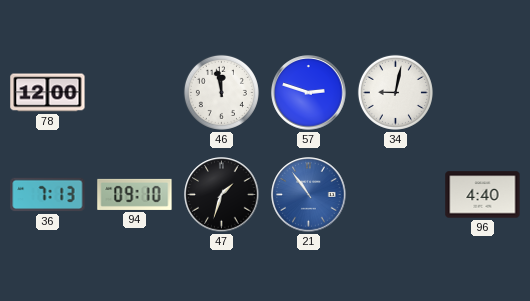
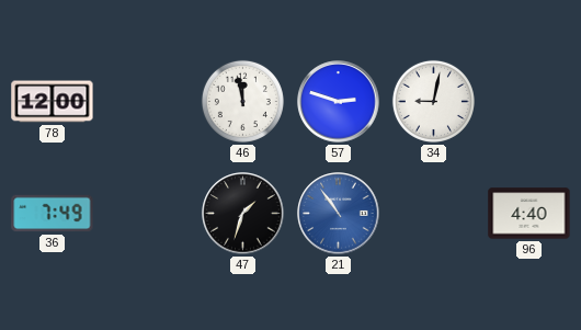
36: 7:13 -> 7:49
94: 09:10 -> none
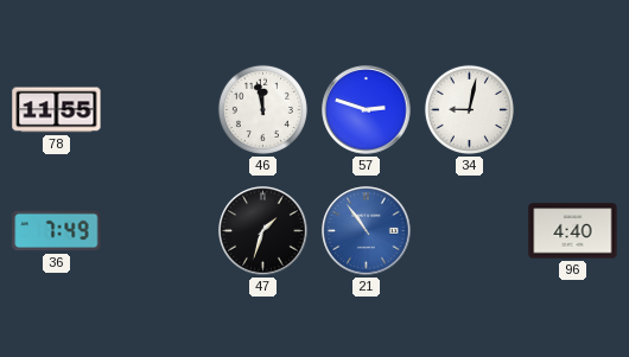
78: 12:00 -> 11:55
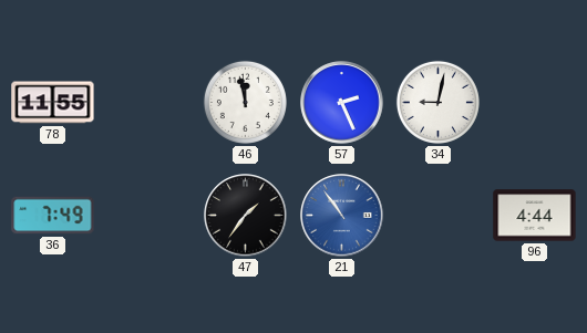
57: 2:48 -> 2:26
47: 1:33 -> 1:36
96: 4:40 -> 4:44
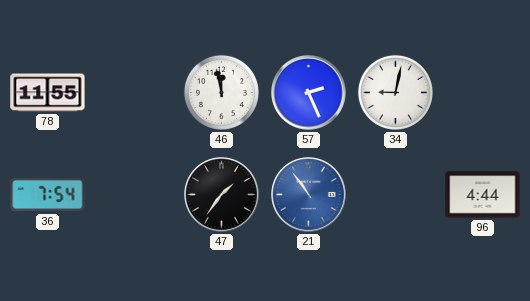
36: 7:49 -> 7:54
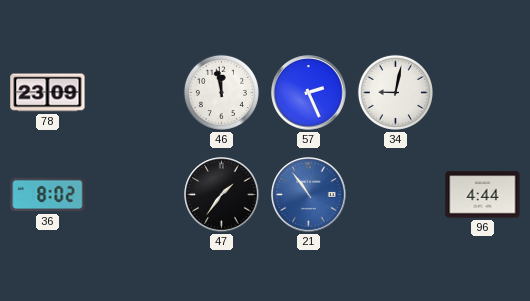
78: 11:55 -> 23:09
36: 7:54 -> 8:02
